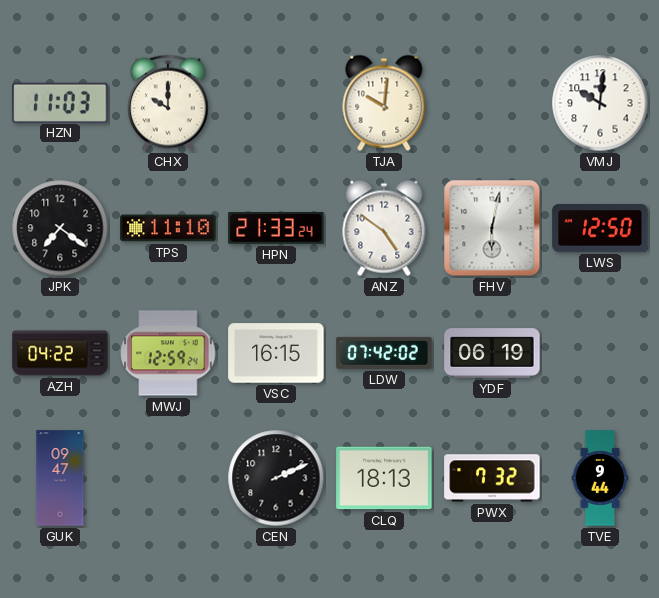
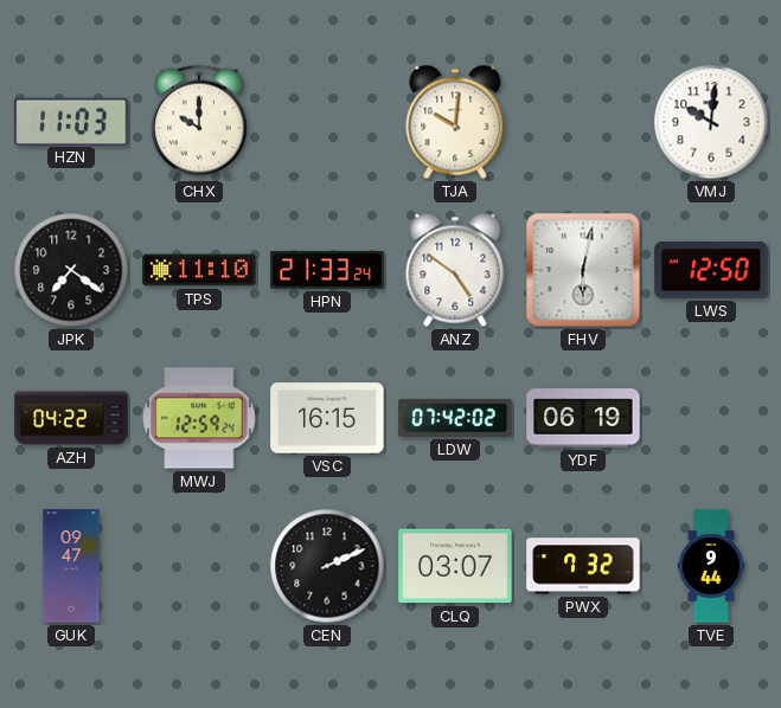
CLQ: 18:13 -> 03:07
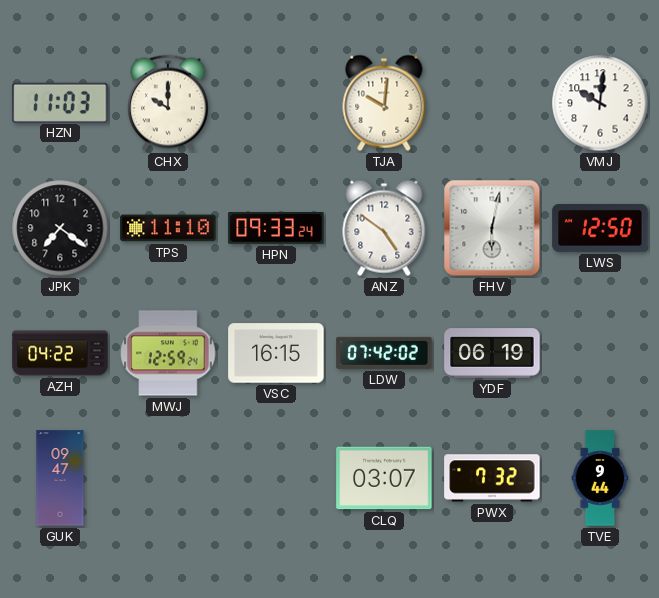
HPN: 21:33 -> 09:33
CEN: 2:11 -> none
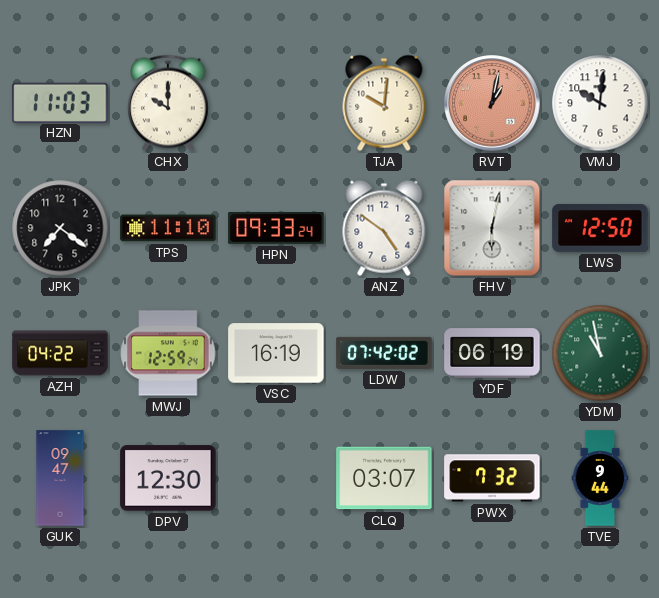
RVT: none -> 1:02
VSC: 16:15 -> 16:19
YDM: none -> 10:58
DPV: none -> 12:30
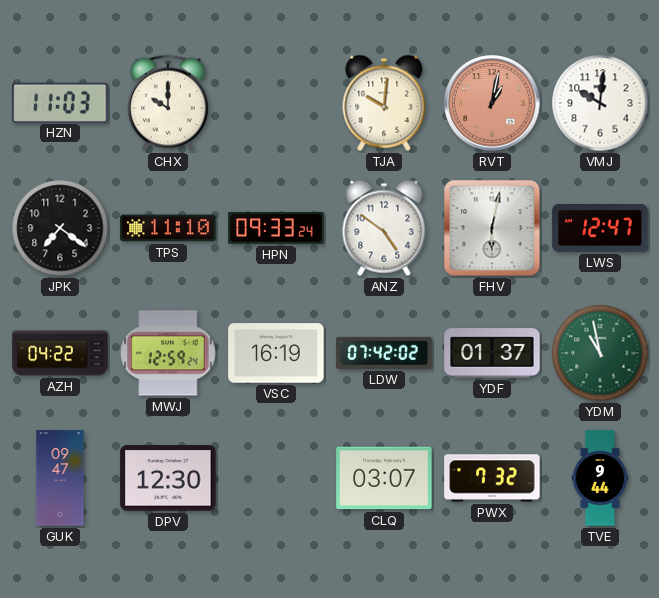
LWS: 12:50 -> 12:47
YDF: 06:19 -> 01:37
